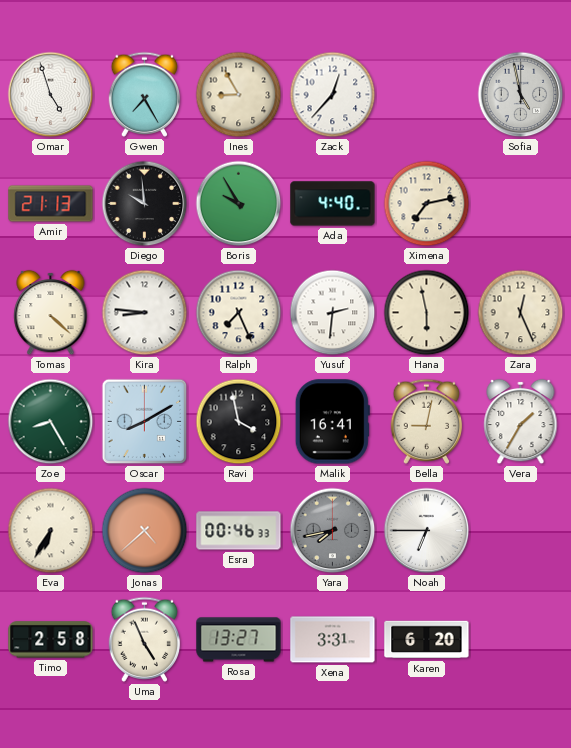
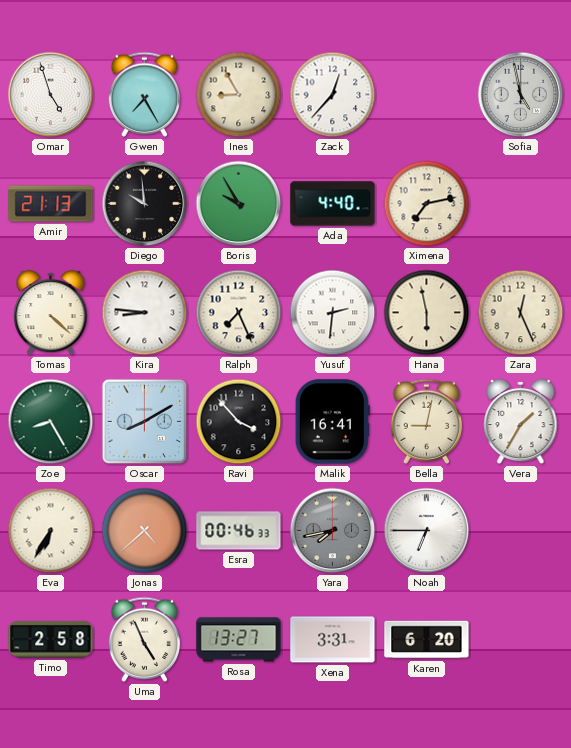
Ravi: 3:58 -> 3:53
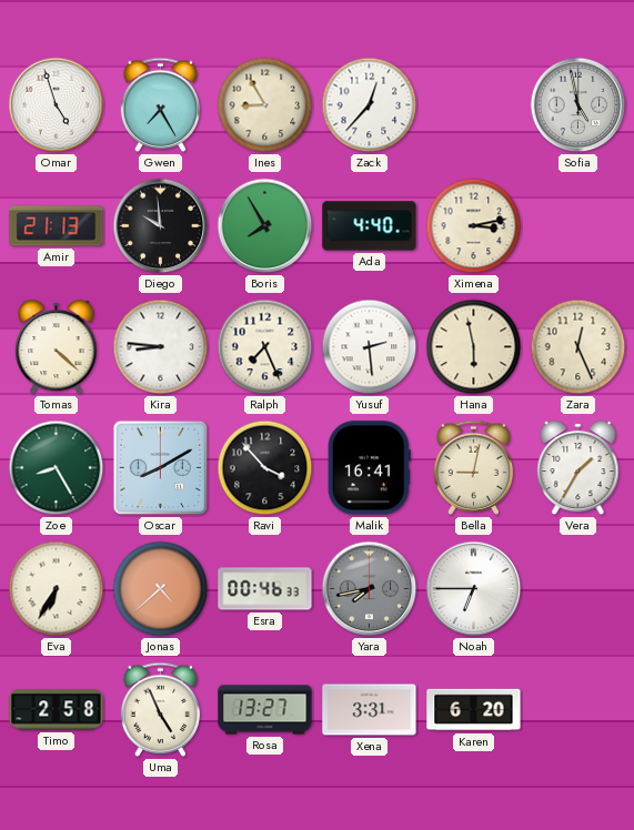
Boris: 9:55 -> 7:55
Ximena: 7:13 -> 3:13
Yusuf: 2:31 -> 2:29
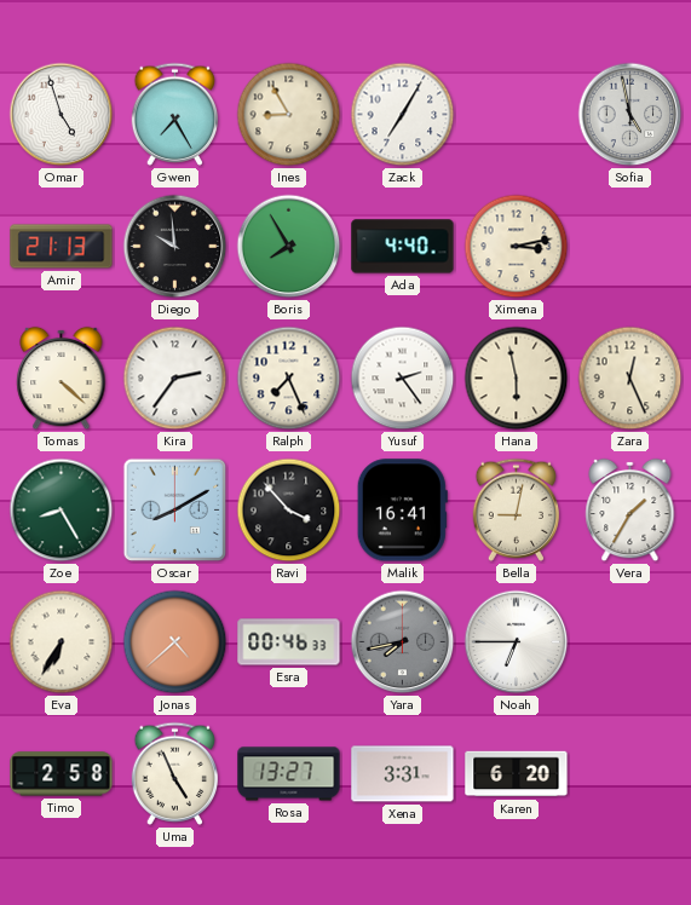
Zack: 12:37 -> 7:05
Kira: 8:46 -> 2:36
Yusuf: 2:29 -> 2:24
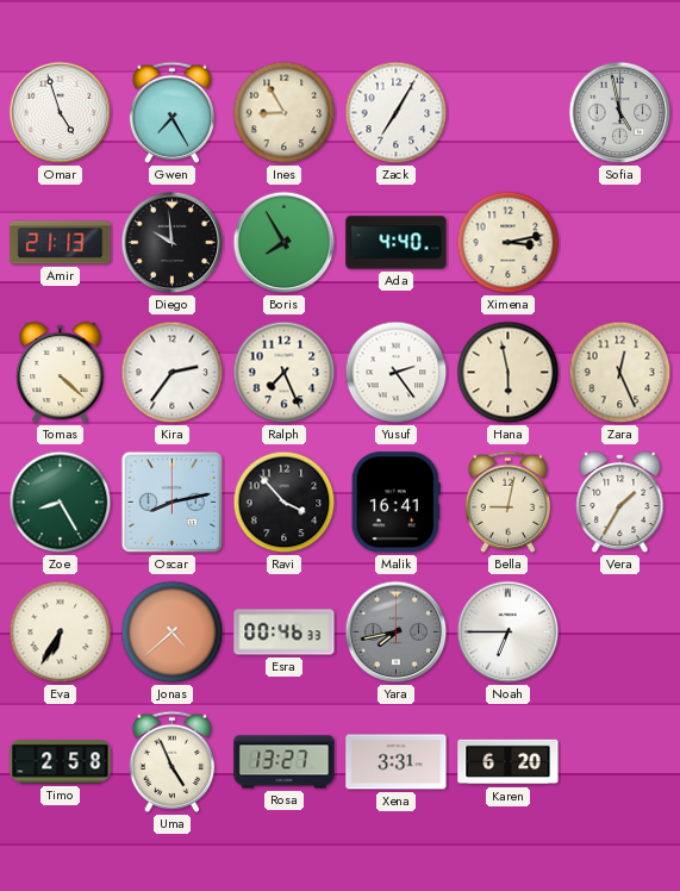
Oscar: 8:10 -> 8:13
